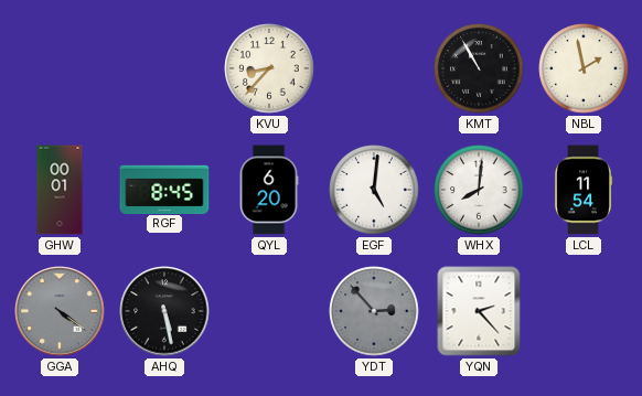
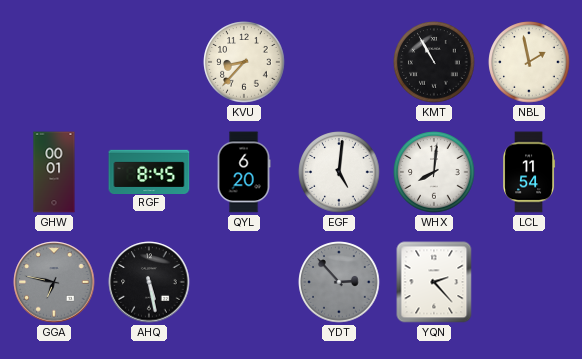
GGA: 4:21 -> 6:47
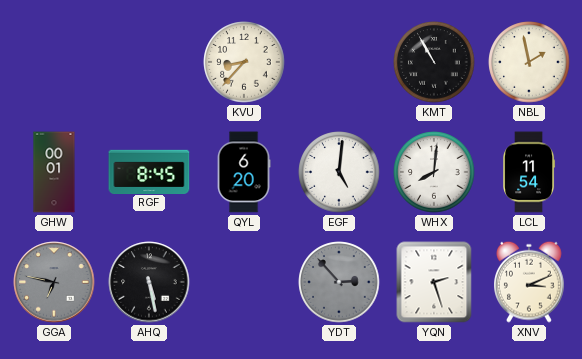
YQN: 2:23 -> 2:27
XNV: none -> 3:11
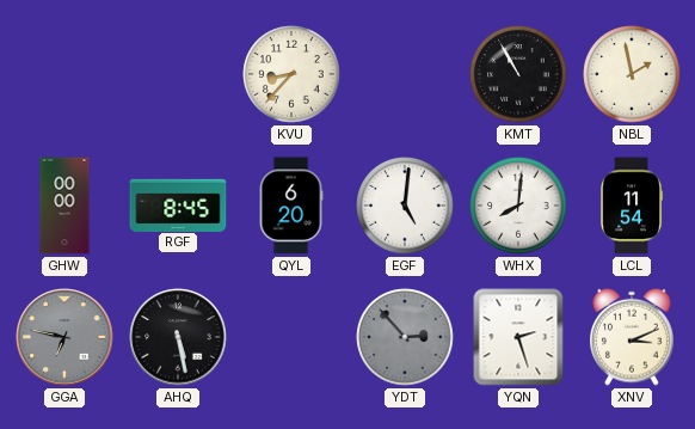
GHW: 00:01 -> 00:00
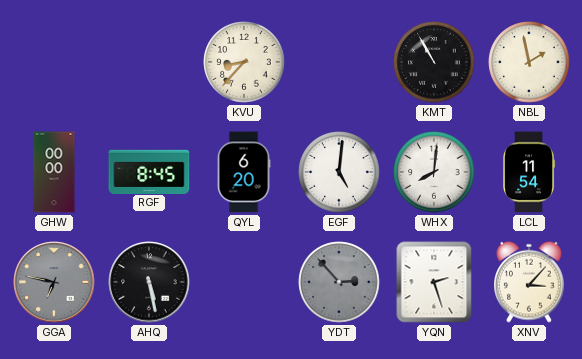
XNV: 3:11 -> 3:07
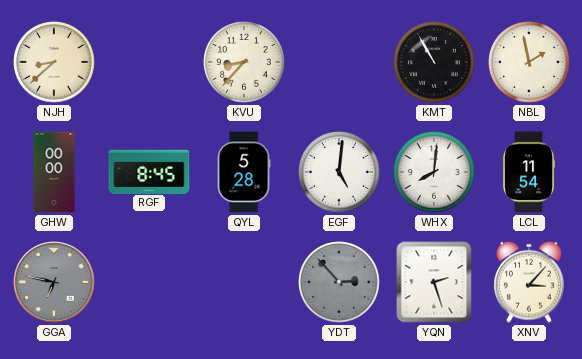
NJH: none -> 8:38
QYL: 6:20 -> 5:28
AHQ: 5:28 -> none
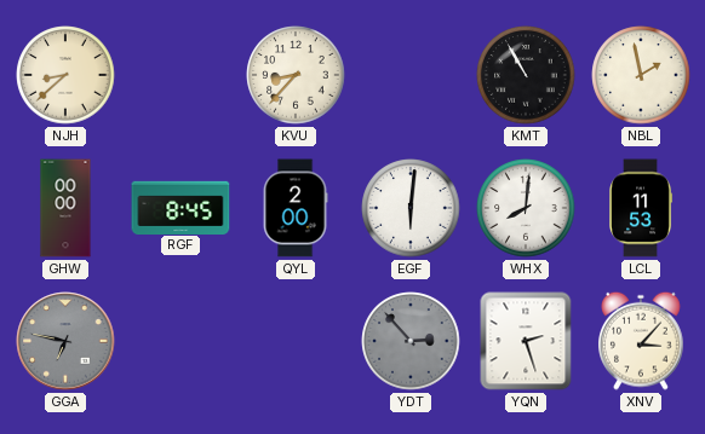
QYL: 5:28 -> 2:00
EGF: 5:01 -> 6:01
LCL: 11:54 -> 11:53
